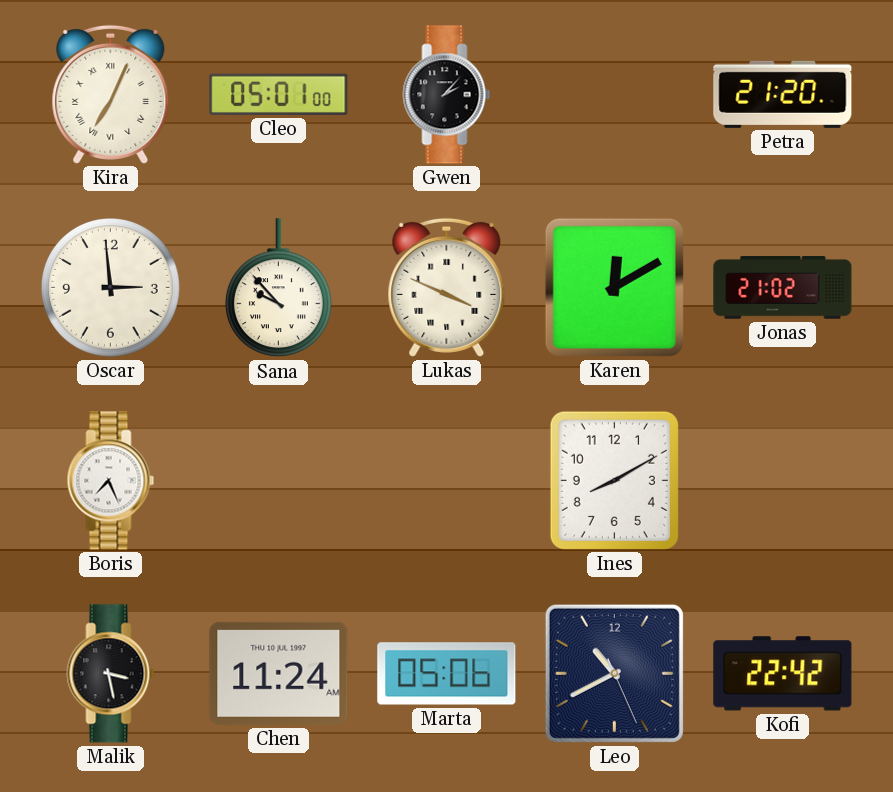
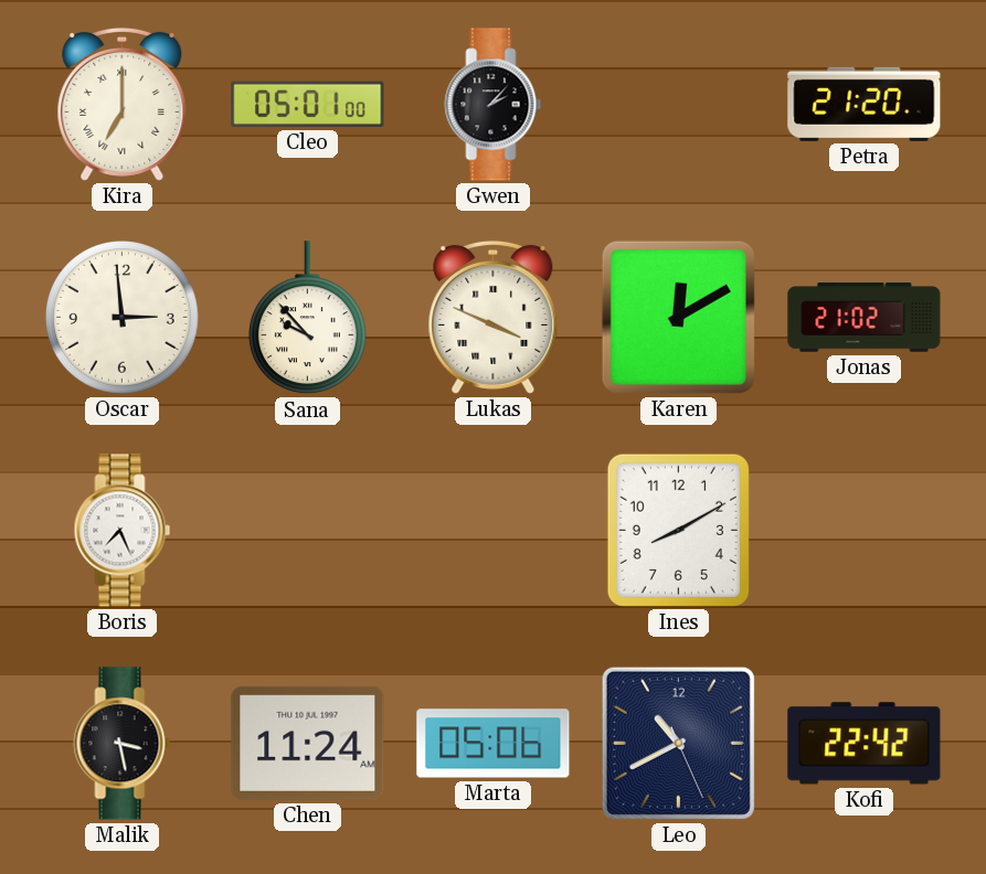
Kira: 7:04 -> 7:00
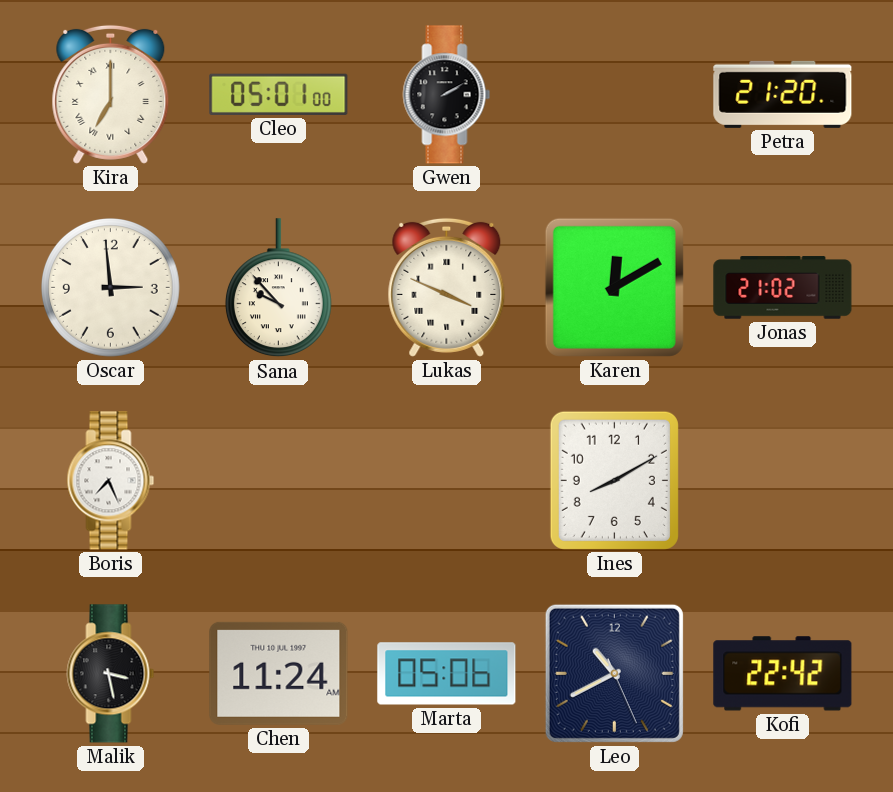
Gwen: 2:07 -> 2:10
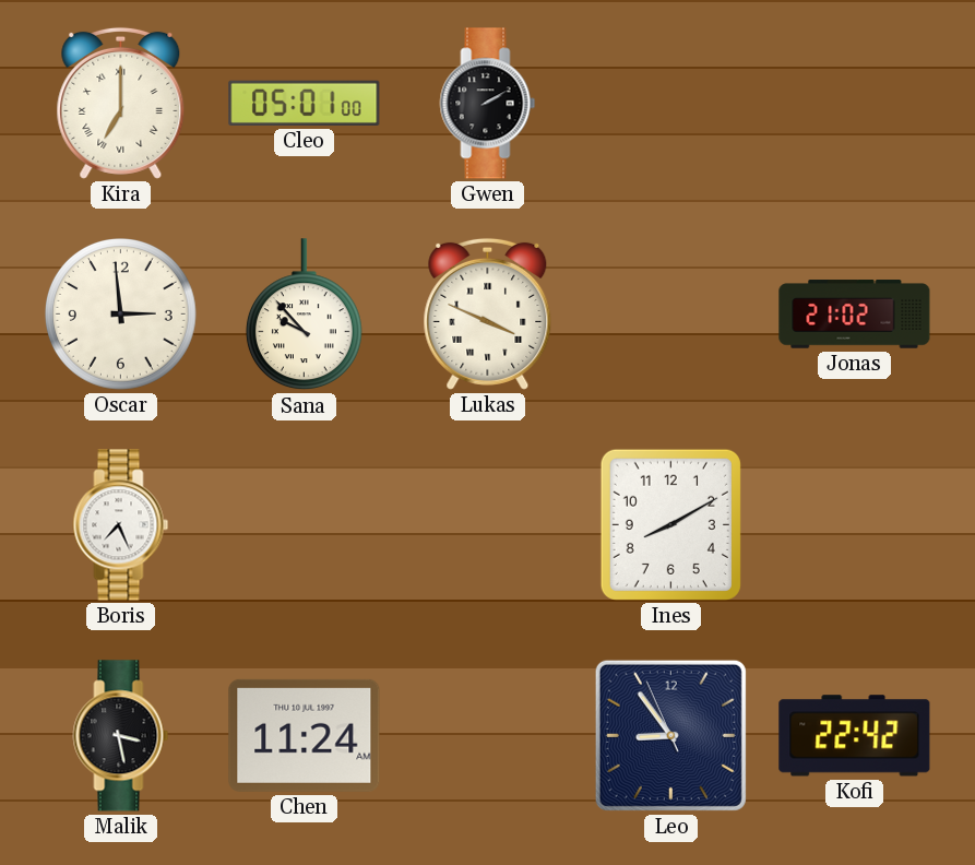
Petra: 21:20 -> none
Karen: 12:10 -> none
Marta: 05:06 -> none
Leo: 10:40 -> 8:53
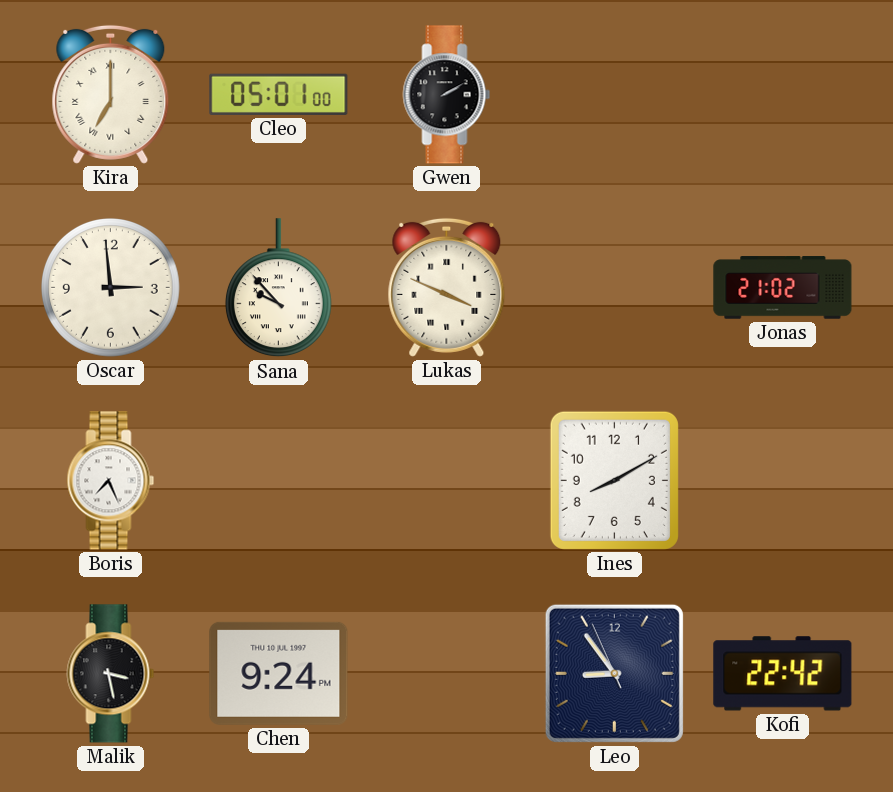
Chen: 11:24 -> 9:24
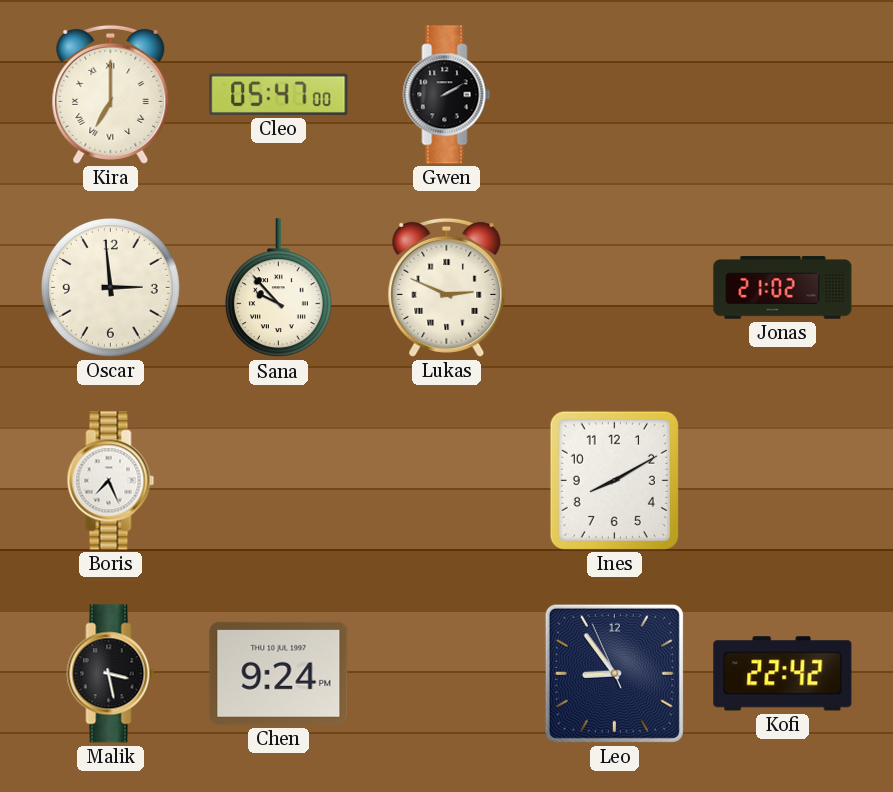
Cleo: 05:01 -> 05:47
Lukas: 3:49 -> 2:49
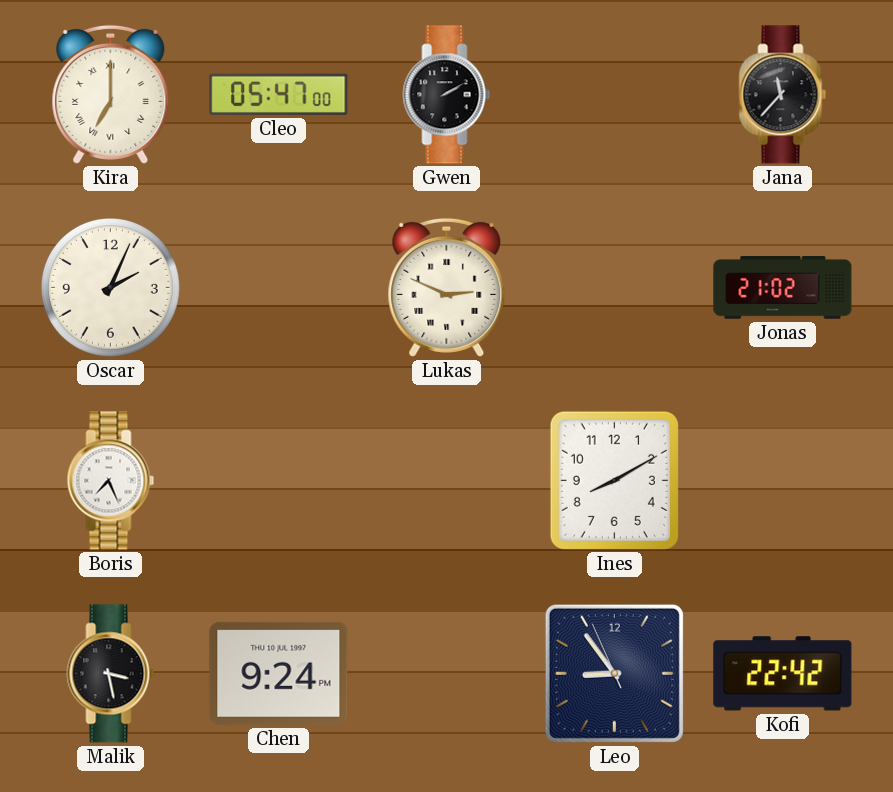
Jana: none -> 11:37
Oscar: 2:59 -> 2:04
Sana: 9:53 -> none
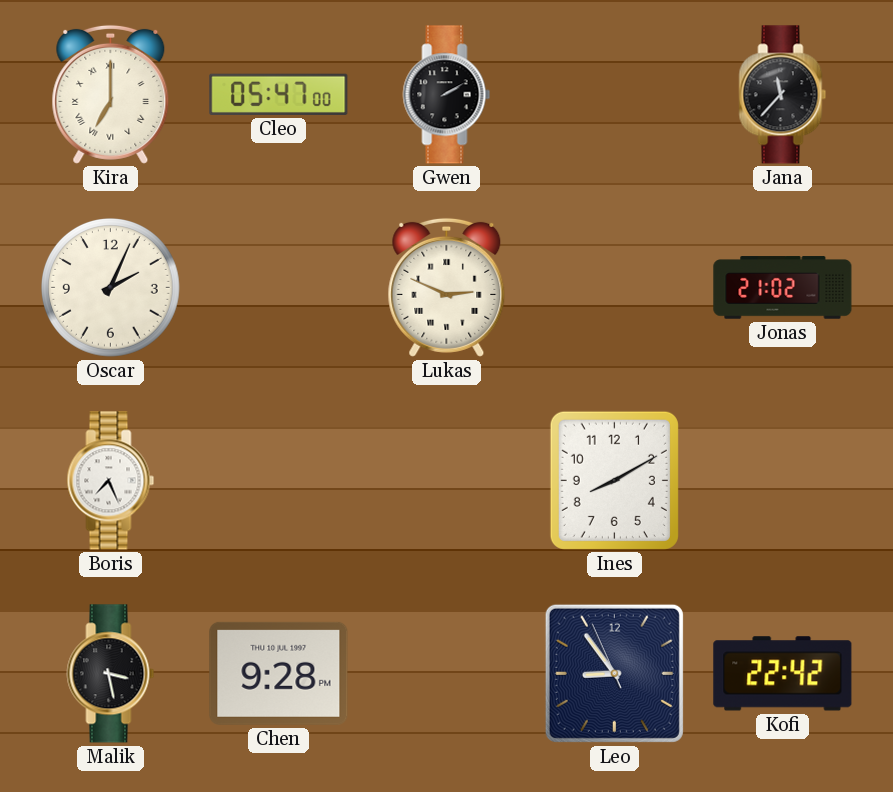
Chen: 9:24 -> 9:28
